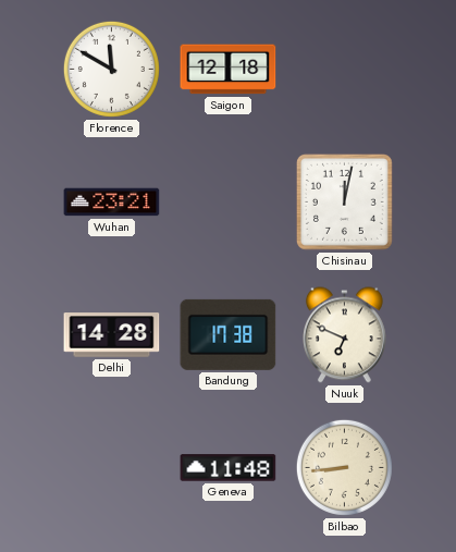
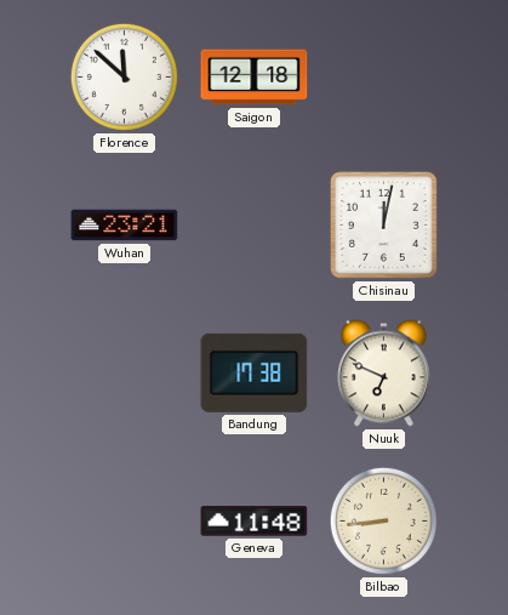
Florence: 11:50 -> 11:52
Delhi: 14:28 -> none
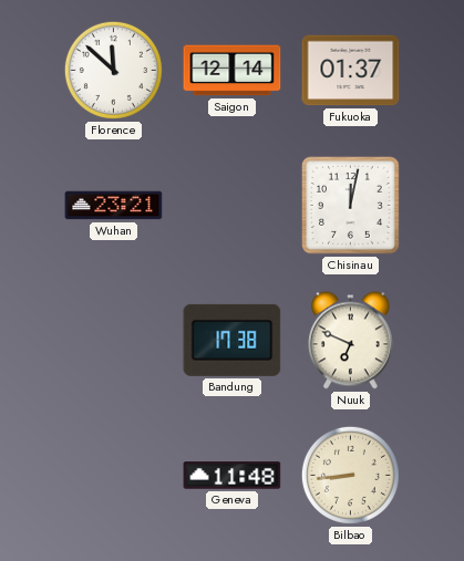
Saigon: 12:18 -> 12:14
Fukuoka: none -> 01:37
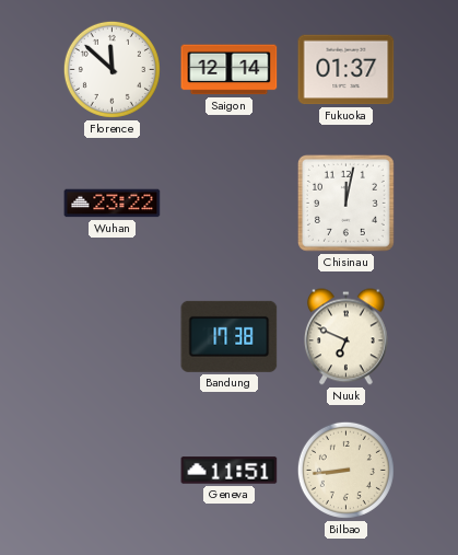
Wuhan: 23:21 -> 23:22
Geneva: 11:48 -> 11:51
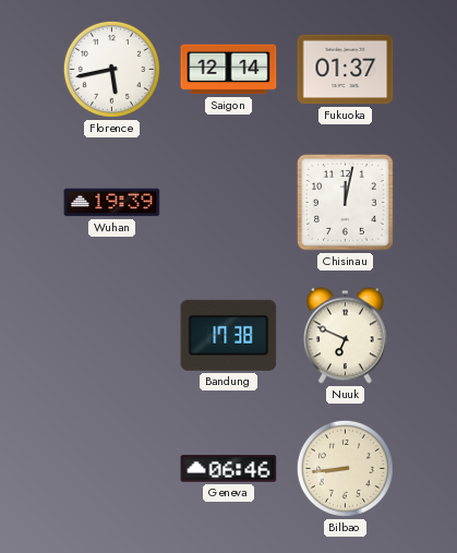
Florence: 11:52 -> 5:43
Wuhan: 23:22 -> 19:39
Geneva: 11:51 -> 06:46
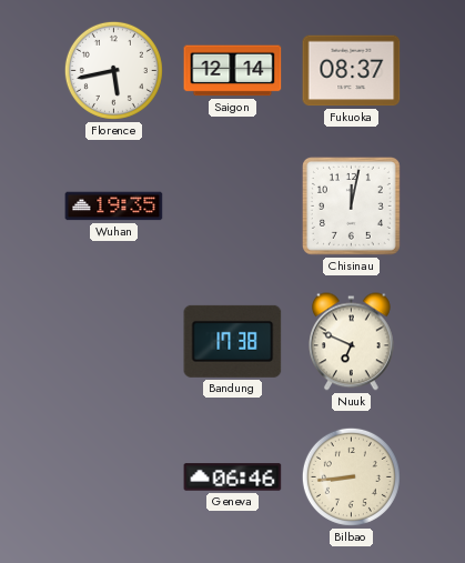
Fukuoka: 01:37 -> 08:37
Wuhan: 19:39 -> 19:35
